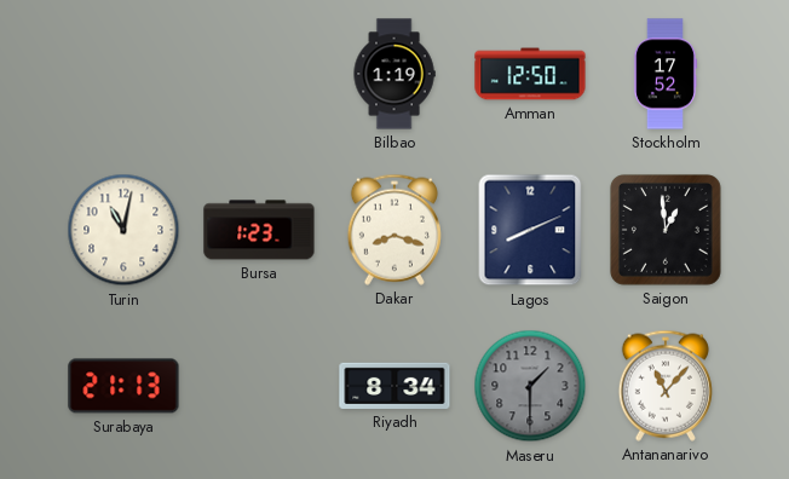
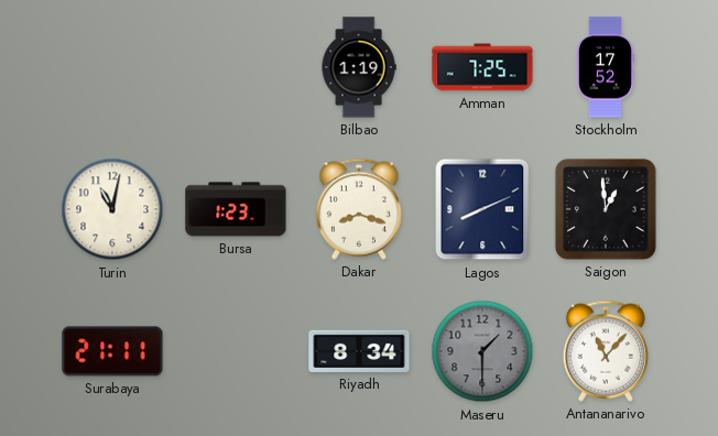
Amman: 12:50 -> 7:25
Surabaya: 21:13 -> 21:11
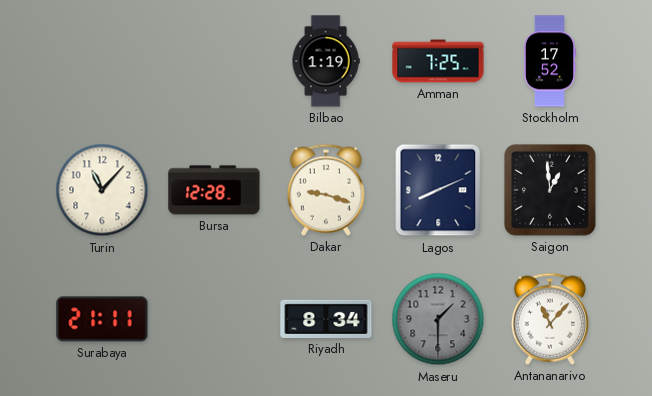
Turin: 11:02 -> 11:07
Bursa: 1:23 -> 12:28
Dakar: 8:18 -> 9:18
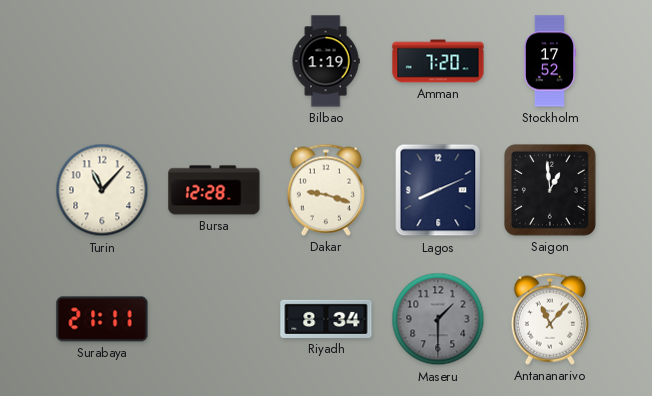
Amman: 7:25 -> 7:20
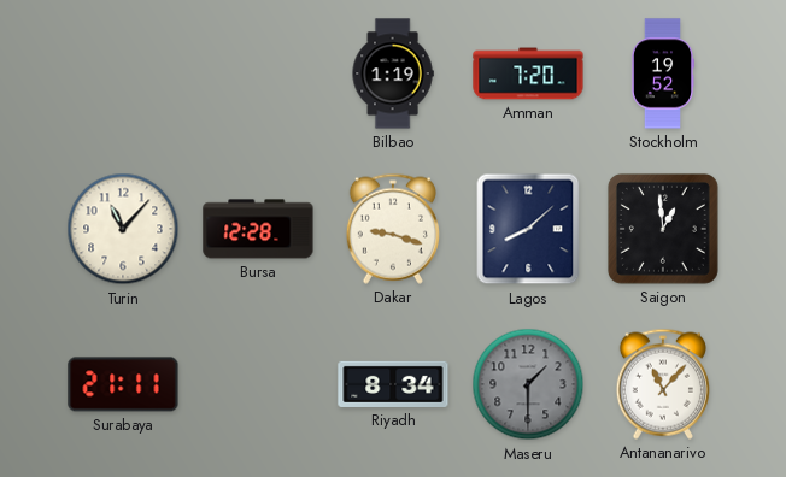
Stockholm: 17:52 -> 19:52
Lagos: 8:11 -> 8:08
